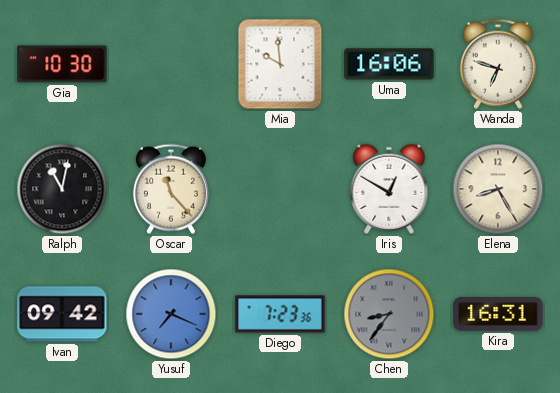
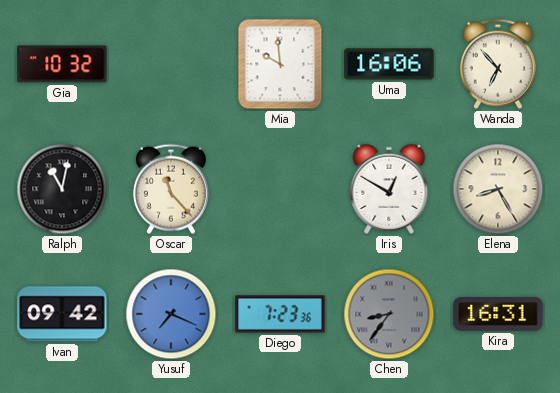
Gia: 10:30 -> 10:32
Wanda: 6:48 -> 6:53
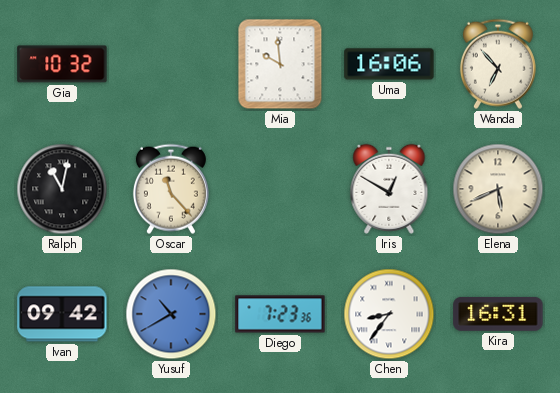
Elena: 8:25 -> 5:41
Yusuf: 7:19 -> 10:40
Chen dial: grey -> white
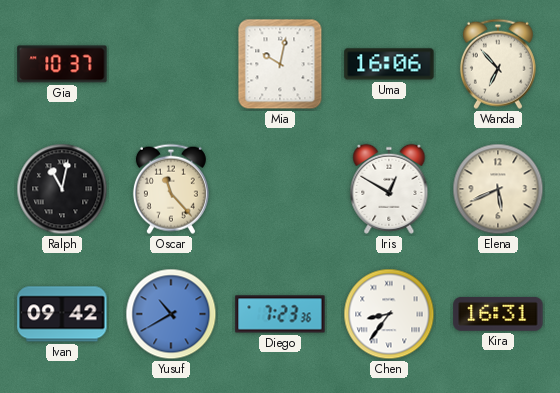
Gia: 10:32 -> 10:37
Mia: 9:59 -> 10:02
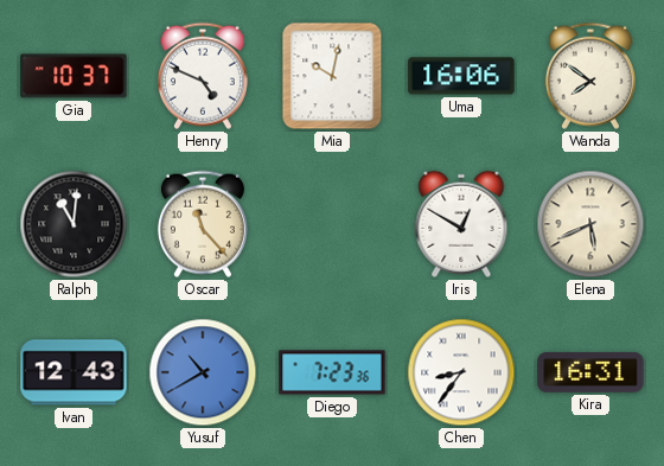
Henry: none -> 4:49
Wanda: 6:53 -> 7:51
Ralph: 11:02 -> 11:01
Ivan: 09:42 -> 12:43
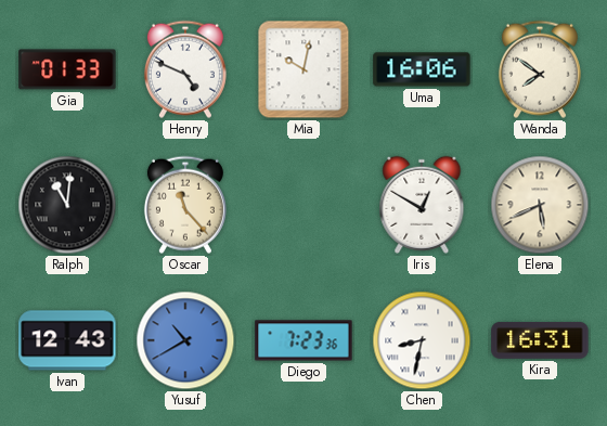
Gia: 10:37 -> 01:33
Chen: 8:36 -> 8:32
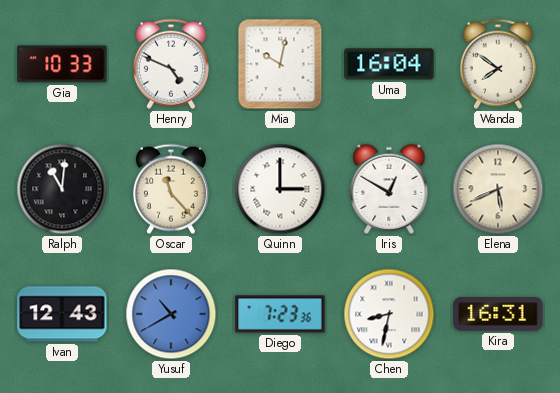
Gia: 01:33 -> 10:33
Uma: 16:06 -> 16:04
Quinn: none -> 3:00
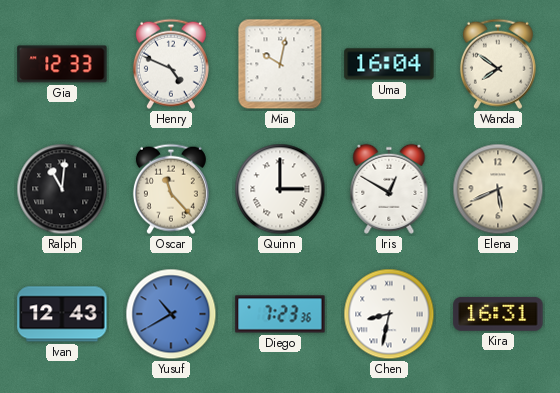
Gia: 10:33 -> 12:33
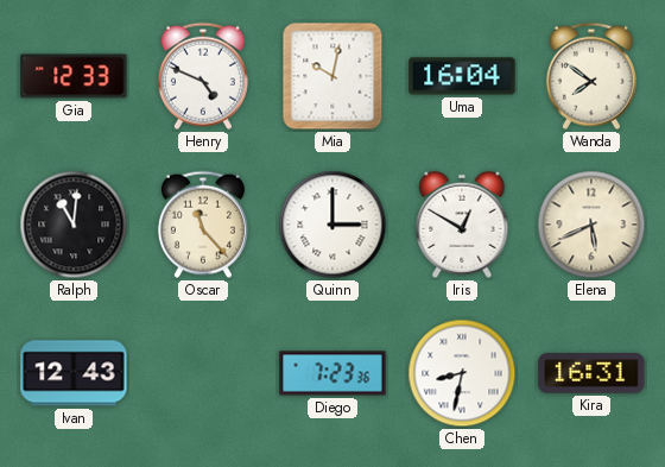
Yusuf: 10:40 -> none
